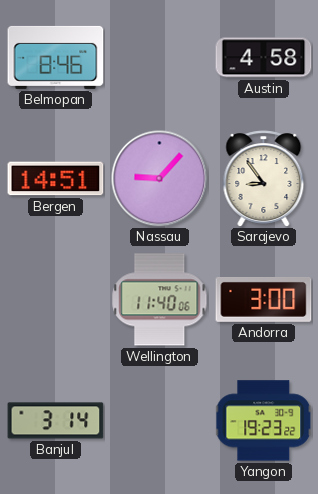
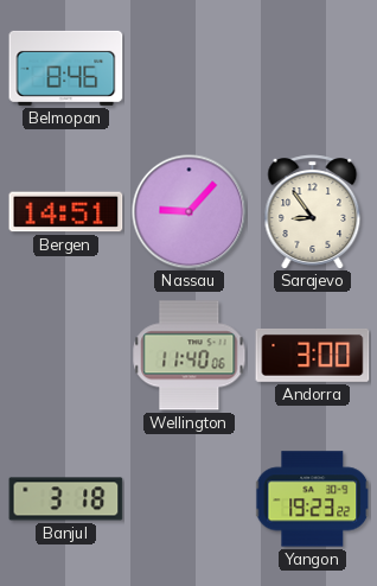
Austin: 4:58 -> none
Banjul: 3:14 -> 3:18
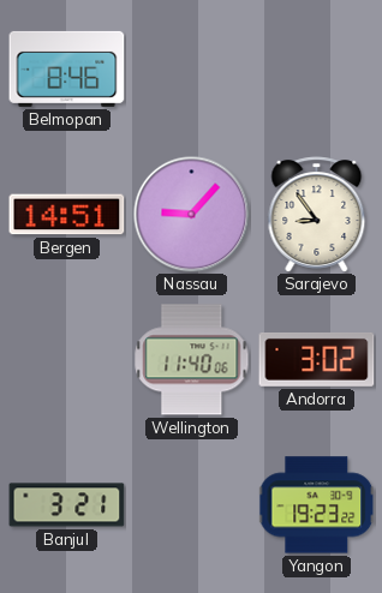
Andorra: 3:00 -> 3:02
Banjul: 3:18 -> 3:21
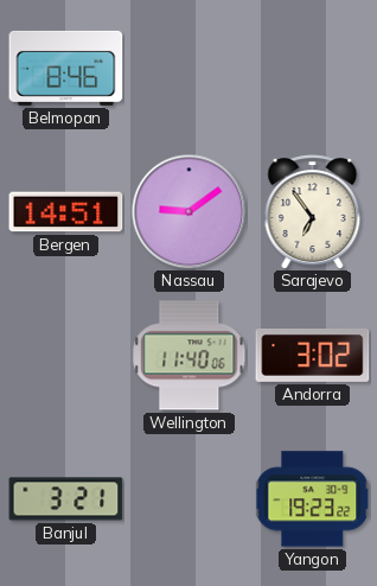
Nassau: 9:07 -> 9:09
Sarajevo: 8:54 -> 6:54
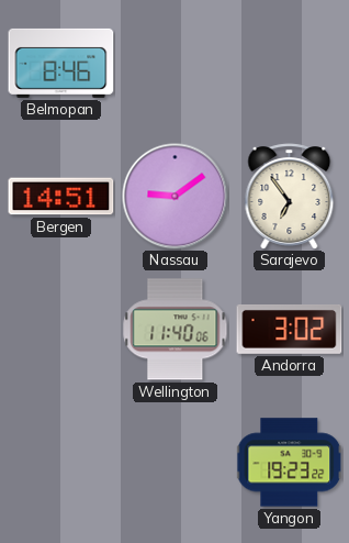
Banjul: 3:21 -> none
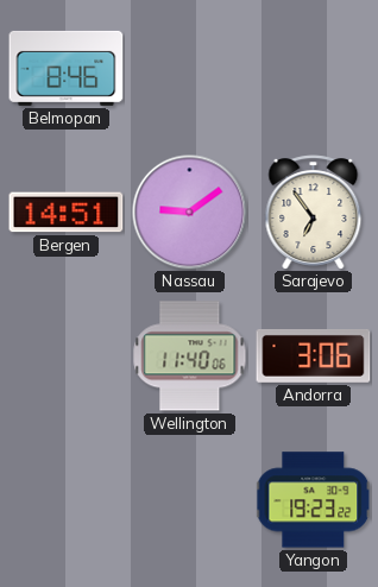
Andorra: 3:02 -> 3:06
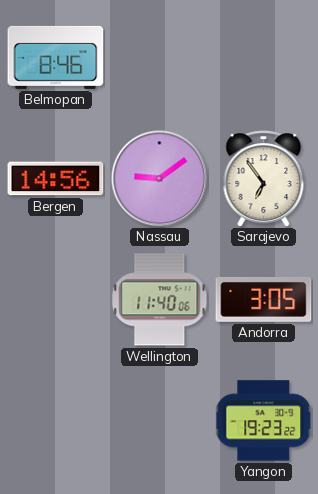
Bergen: 14:51 -> 14:56
Andorra: 3:06 -> 3:05
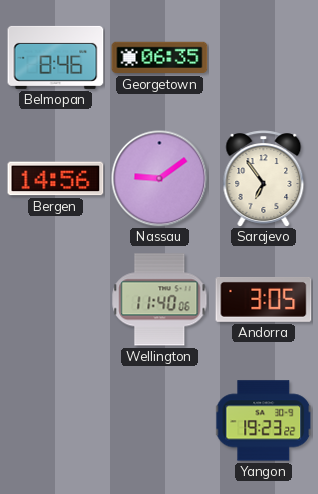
Georgetown: none -> 06:35
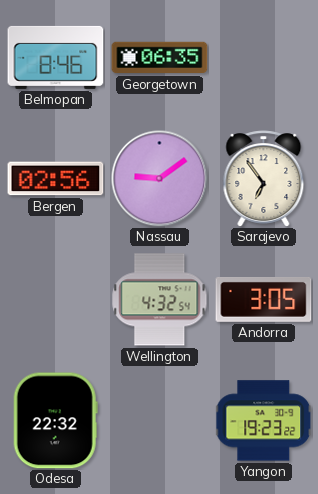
Bergen: 14:56 -> 02:56
Wellington: 11:40 -> 4:32
Odesa: none -> 22:32
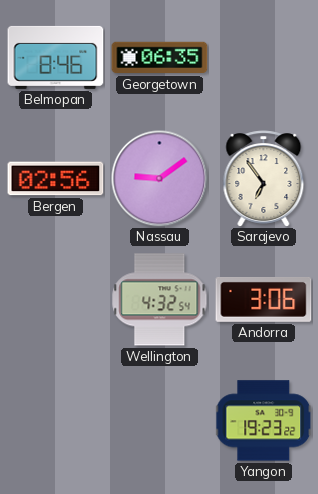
Andorra: 3:05 -> 3:06
Odesa: 22:32 -> none
